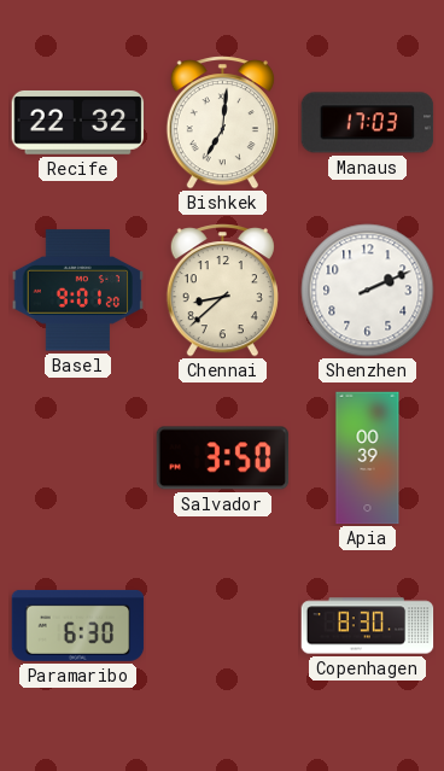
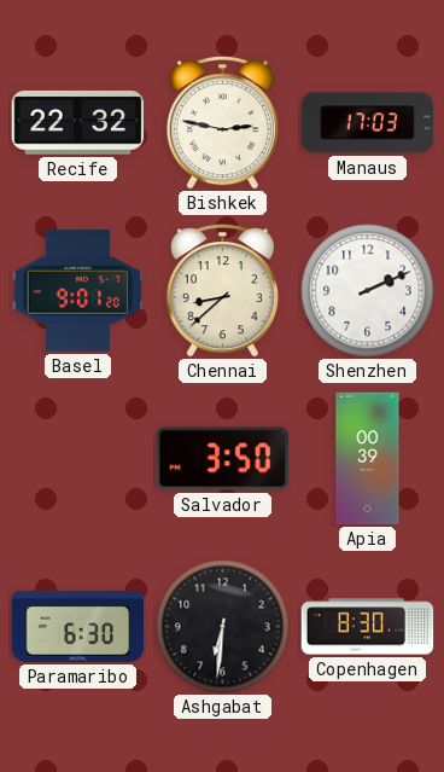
Bishkek: 7:01 -> 2:47
Ashgabat: none -> 6:31
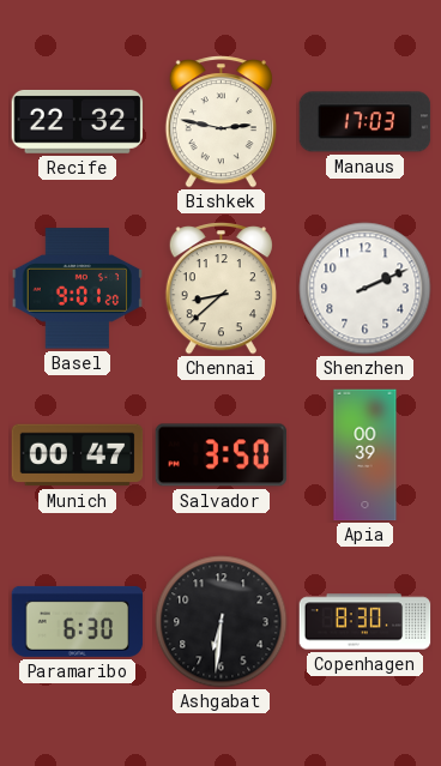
Munich: none -> 00:47
